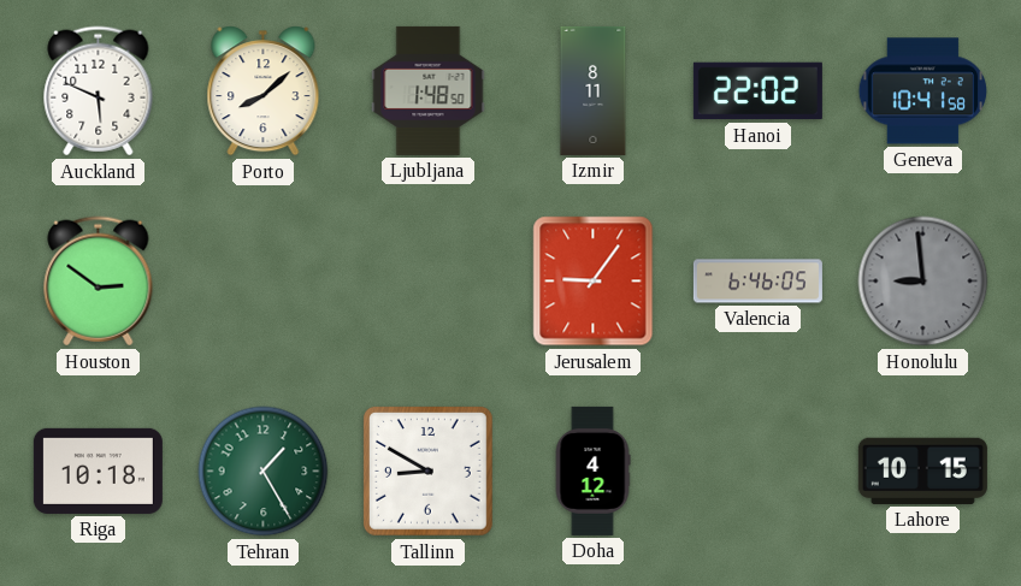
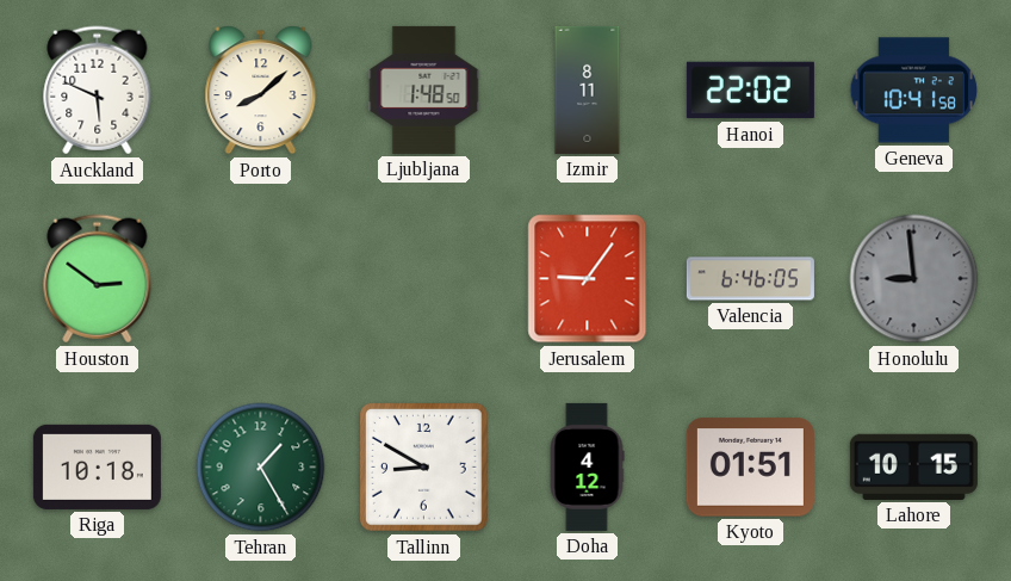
Kyoto: none -> 01:51
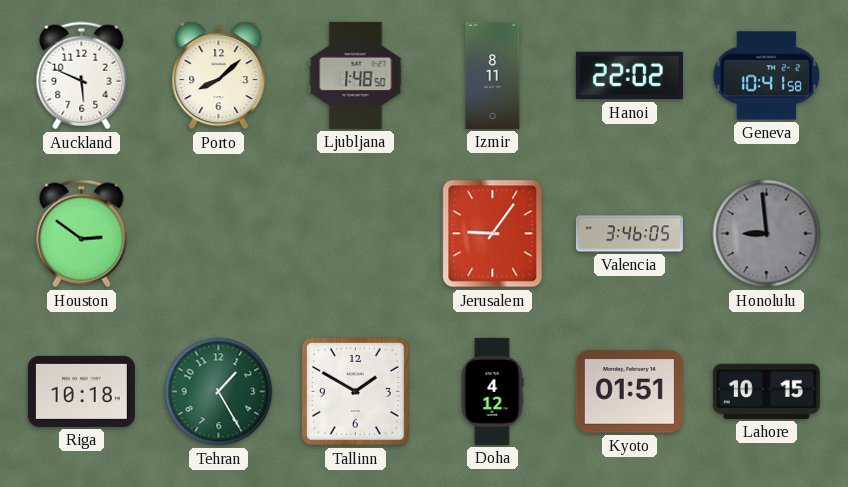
Valencia: 6:46 -> 3:46
Tallinn: 8:50 -> 1:50
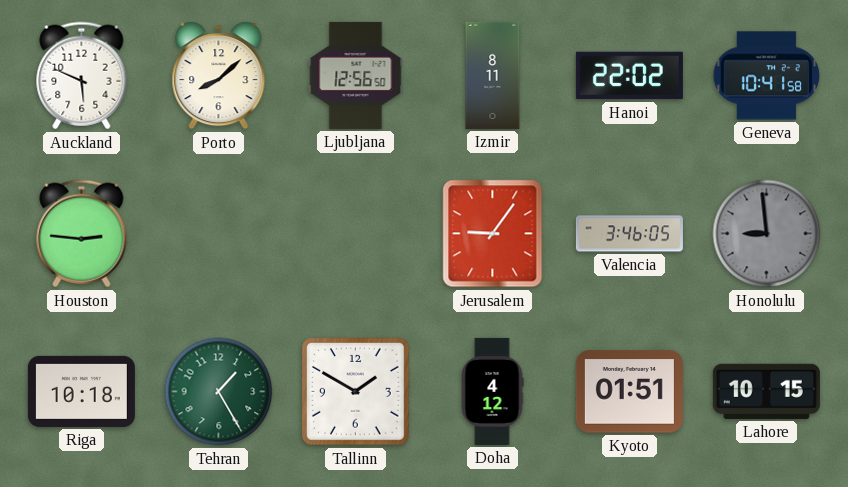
Ljubljana: 1:48 -> 12:56
Houston: 2:51 -> 2:46
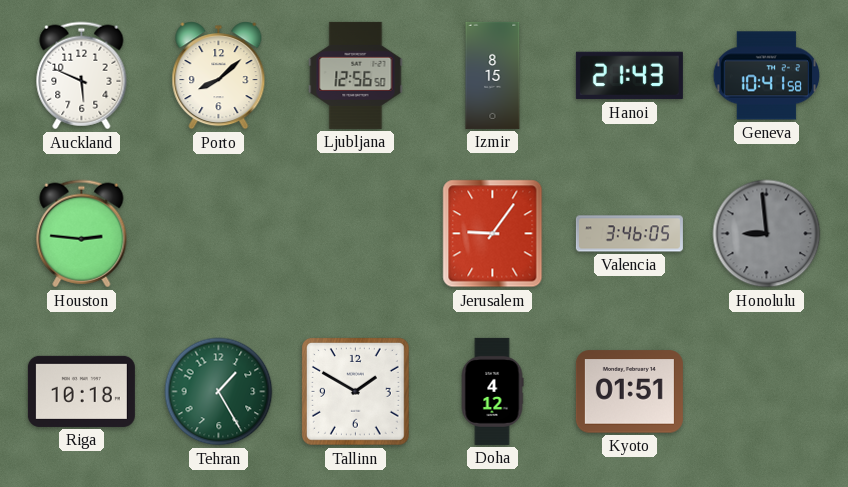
Izmir: 8:11 -> 8:15
Hanoi: 22:02 -> 21:43
Lahore: 10:15 -> none
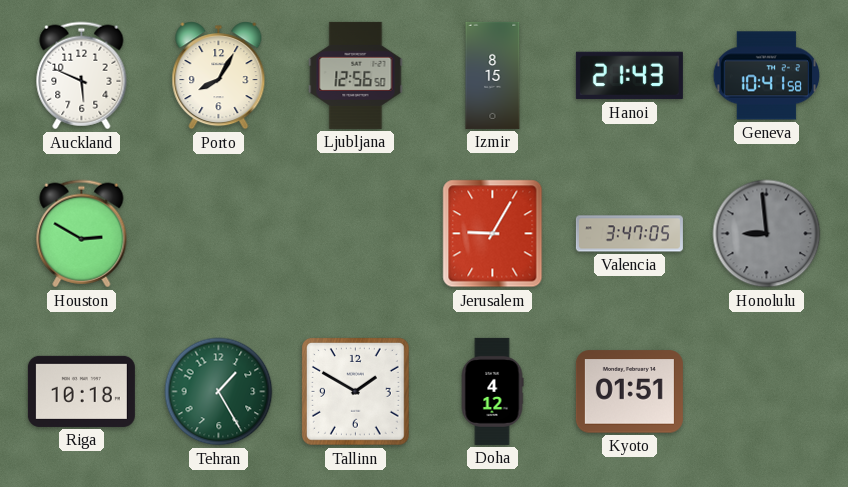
Porto: 8:08 -> 8:05
Houston: 2:46 -> 2:50
Jerusalem: 9:06 -> 9:05
Valencia: 3:46 -> 3:47
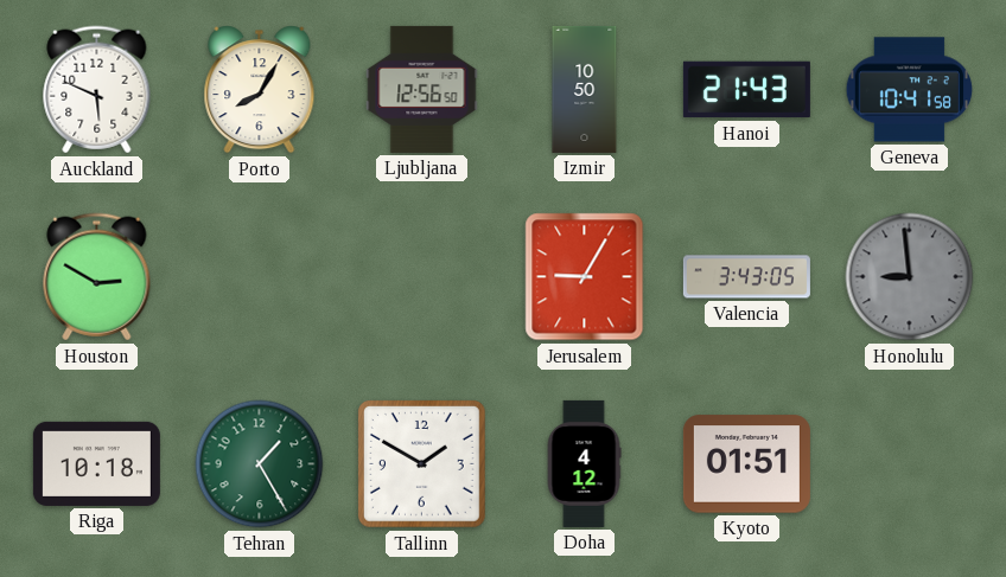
Izmir: 8:15 -> 10:50
Valencia: 3:47 -> 3:43
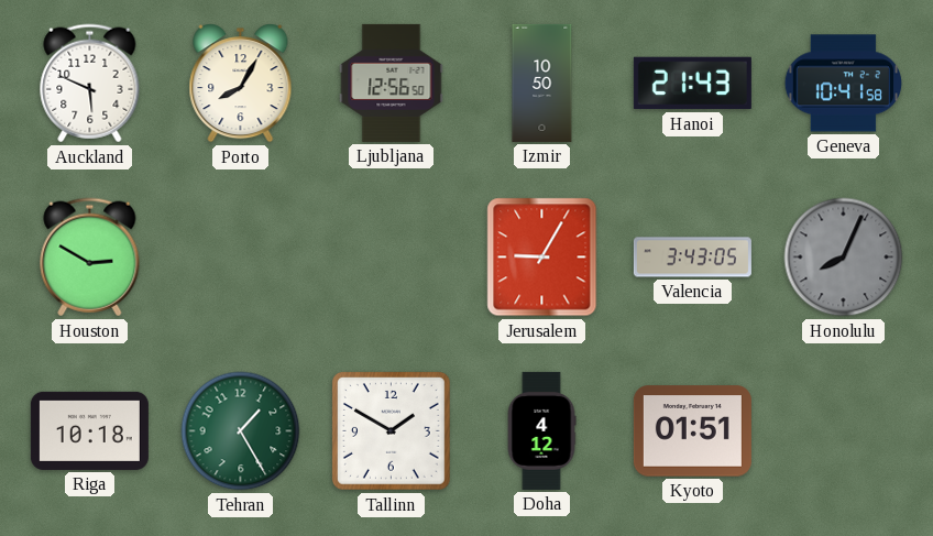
Honolulu: 8:59 -> 8:04
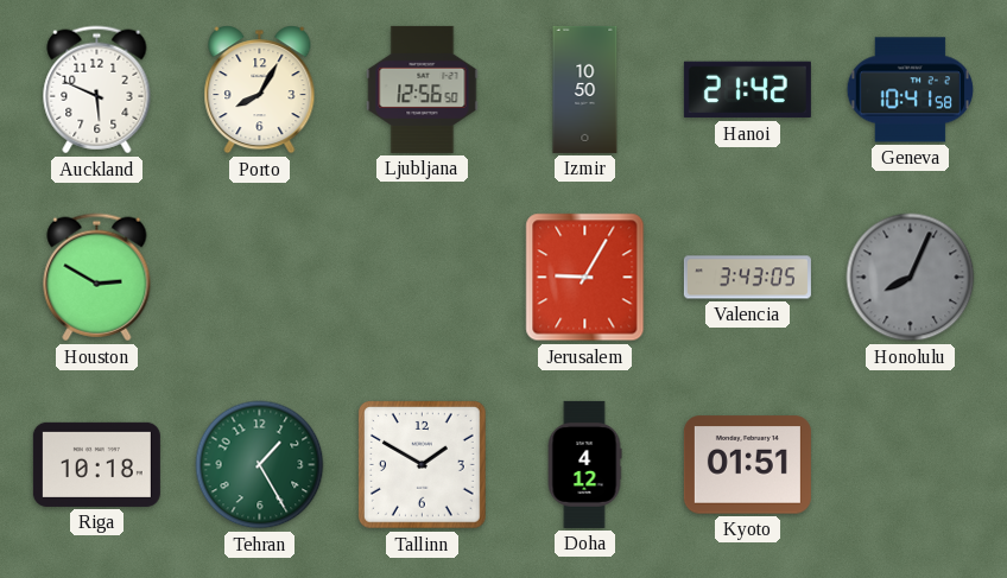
Hanoi: 21:43 -> 21:42
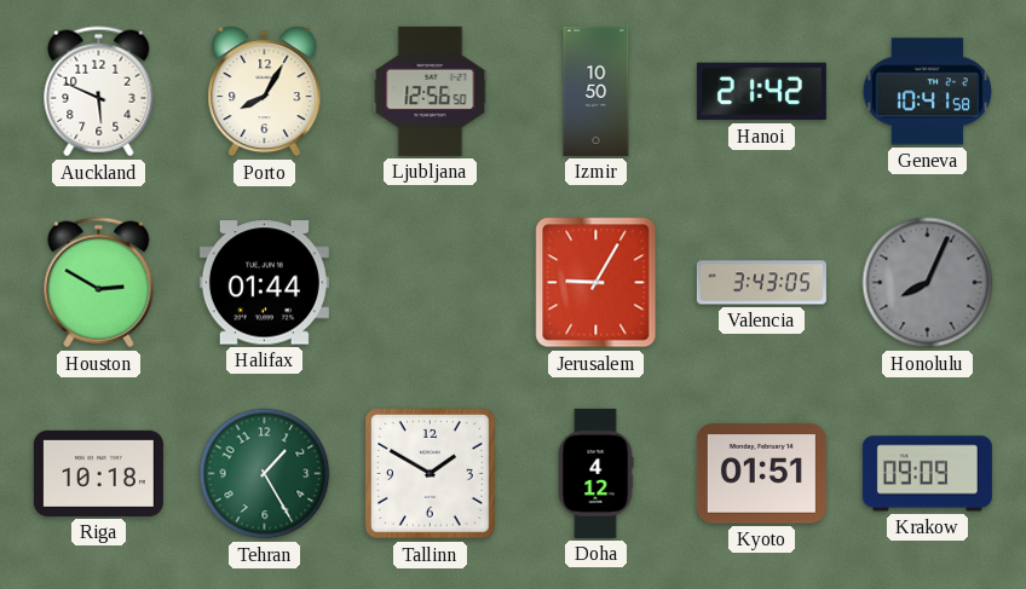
Halifax: none -> 01:44
Krakow: none -> 09:09
